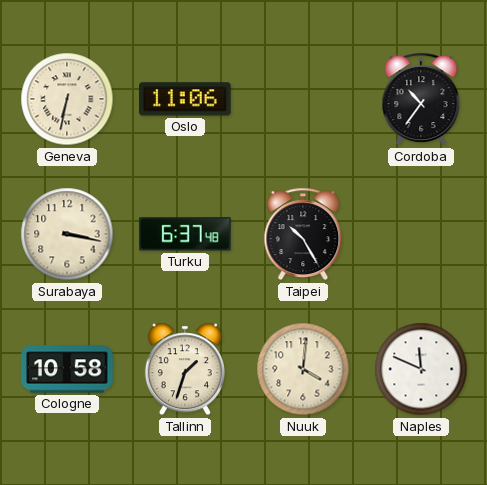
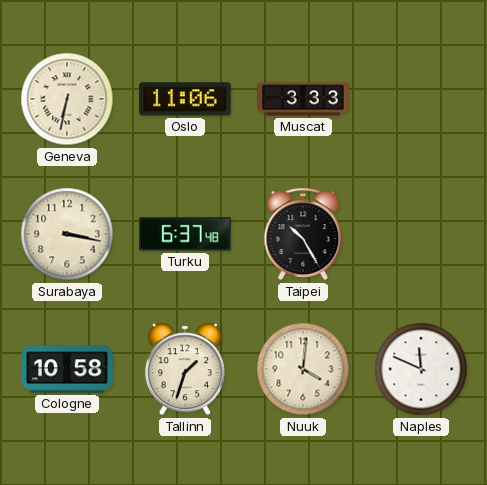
Muscat: none -> 3:33
Cordoba: 10:36 -> none
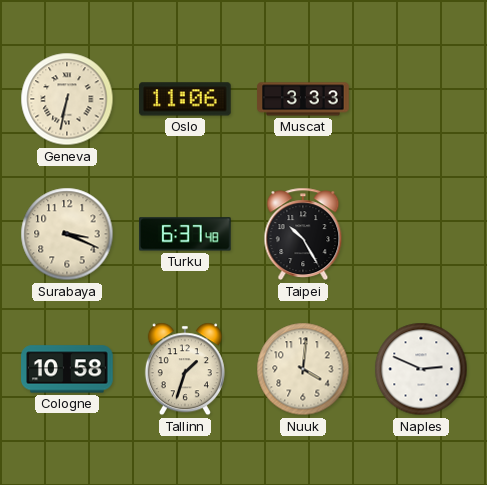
Surabaya: 3:17 -> 3:19
Naples: 11:49 -> 2:49
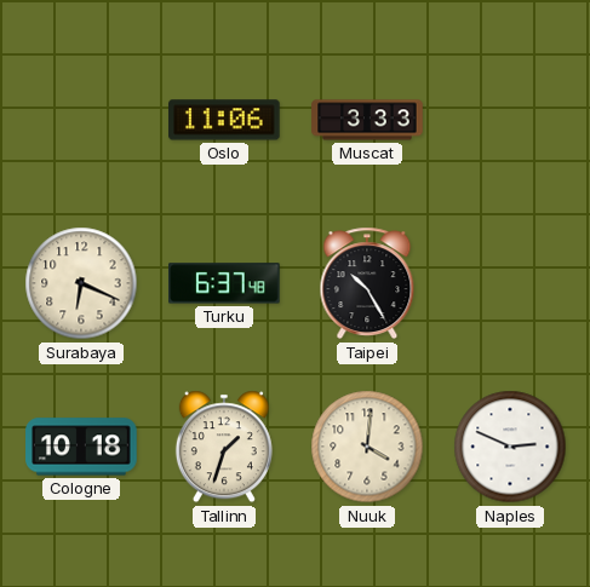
Geneva: 6:32 -> none
Surabaya: 3:19 -> 6:19
Cologne: 10:58 -> 10:18
